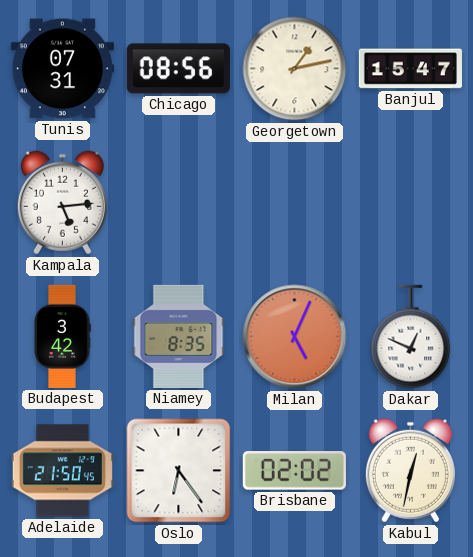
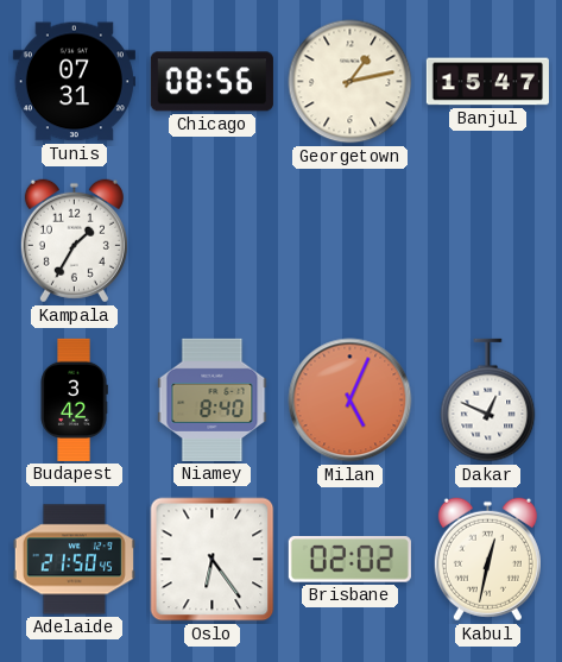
Kampala: 5:14 -> 1:35
Niamey: 8:35 -> 8:40
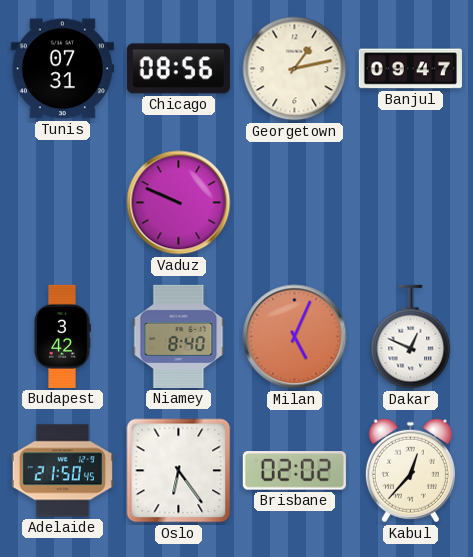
Banjul: 15:47 -> 09:47
Kampala: 1:35 -> none
Vaduz: none -> 9:49
Kabul: 12:32 -> 12:37
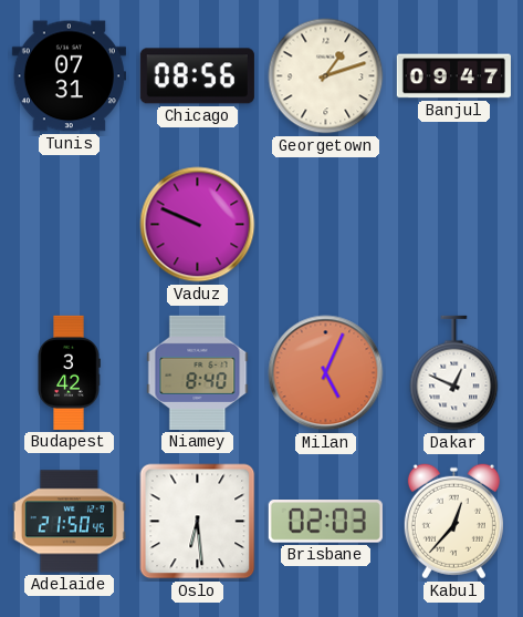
Georgetown: 1:13 -> 1:12
Oslo: 6:24 -> 6:29
Brisbane: 02:02 -> 02:03
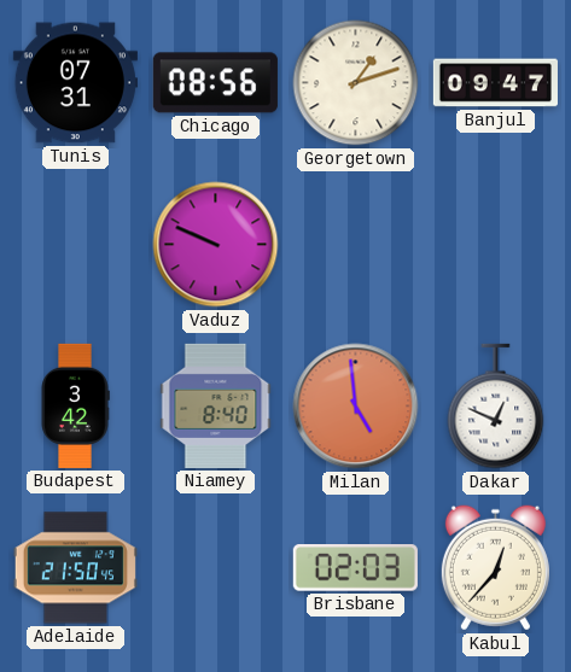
Milan: 5:04 -> 4:59
Oslo: 6:29 -> none
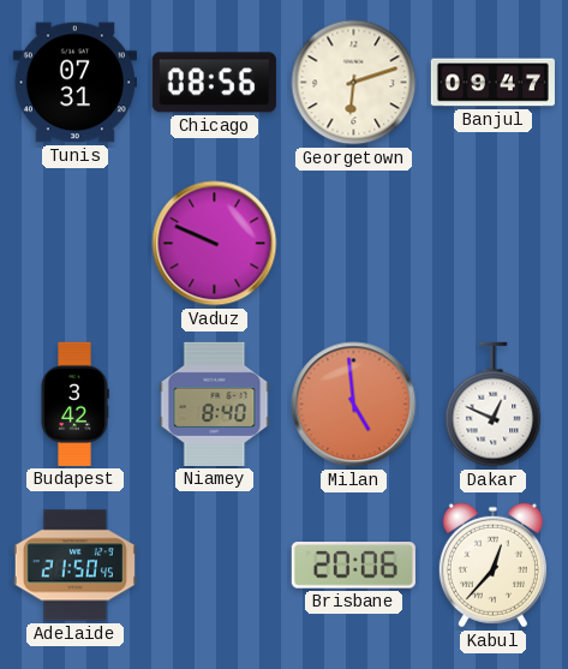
Georgetown: 1:12 -> 6:12
Brisbane: 02:03 -> 20:06
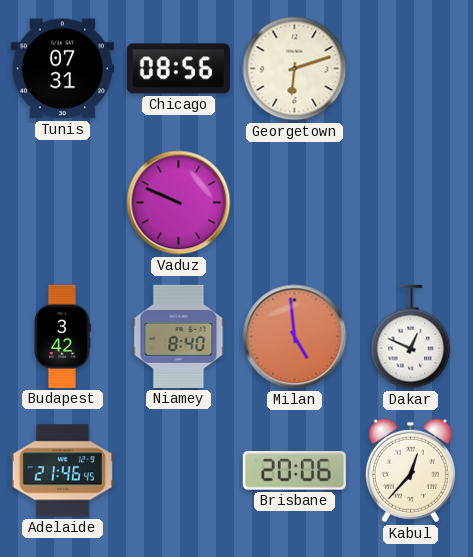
Banjul: 09:47 -> none
Adelaide: 21:50 -> 21:46
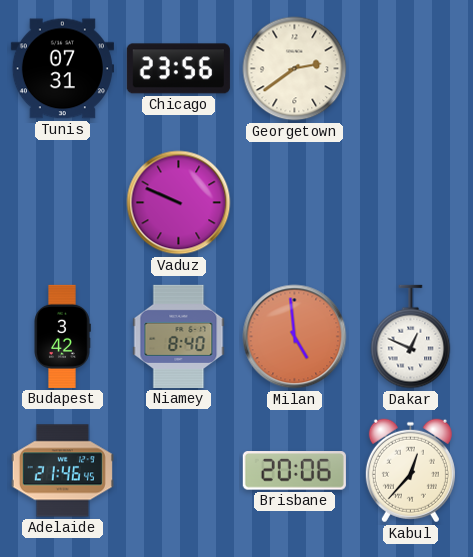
Chicago: 08:56 -> 23:56
Georgetown: 6:12 -> 2:39
